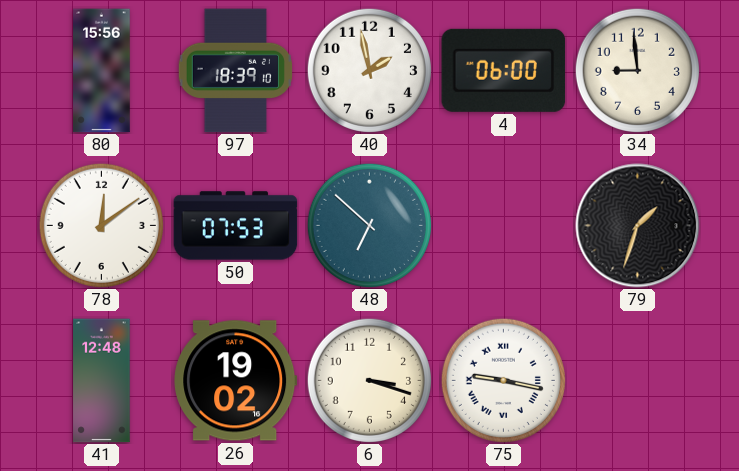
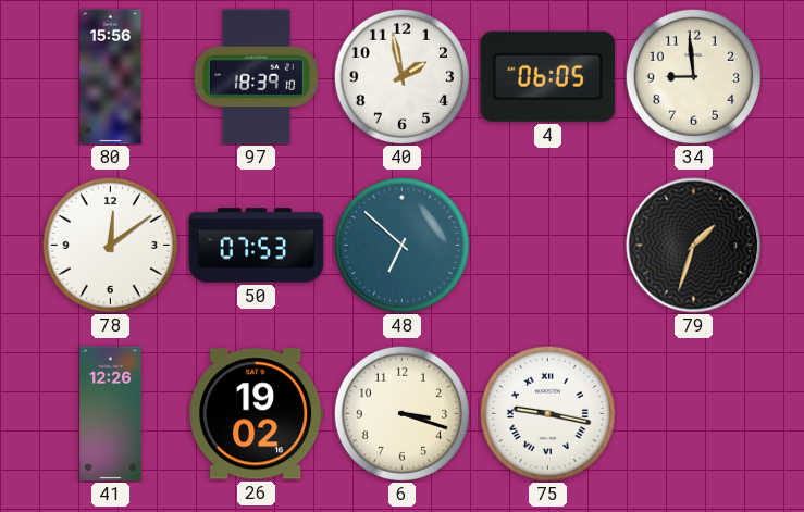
4: 06:00 -> 06:05
41: 12:48 -> 12:26
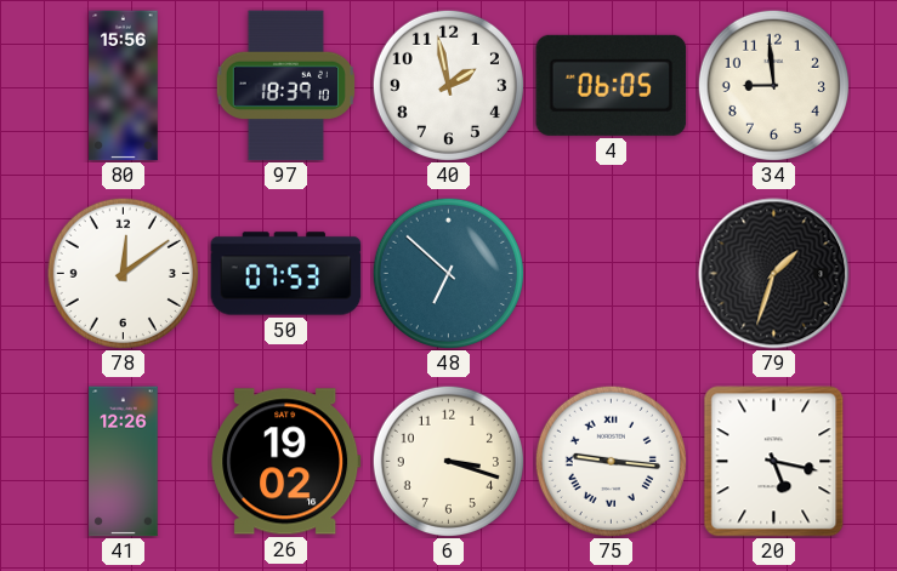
75: 9:17 -> 9:16
20: none -> 5:17
